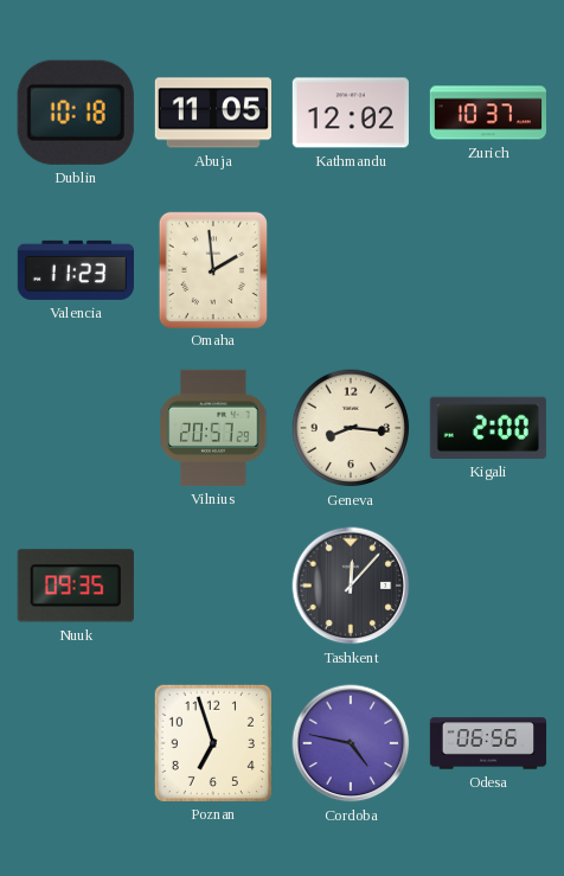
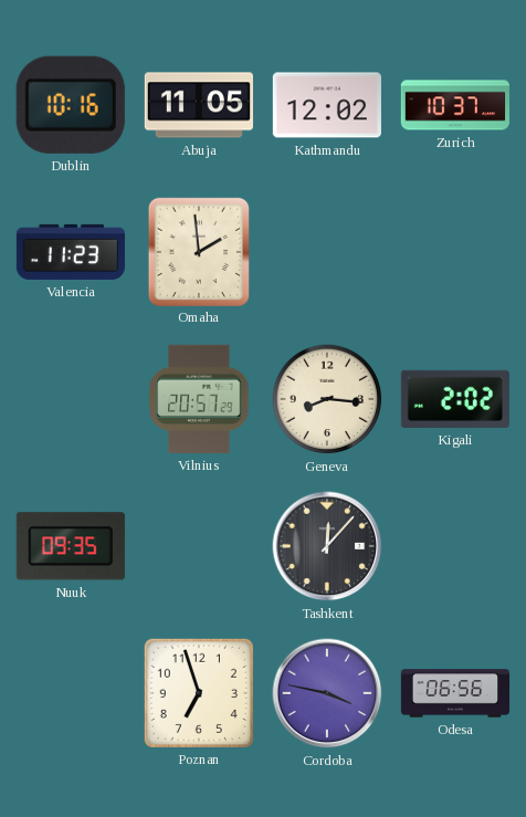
Dublin: 10:18 -> 10:16
Kigali: 2:00 -> 2:02
Cordoba: 4:47 -> 3:47
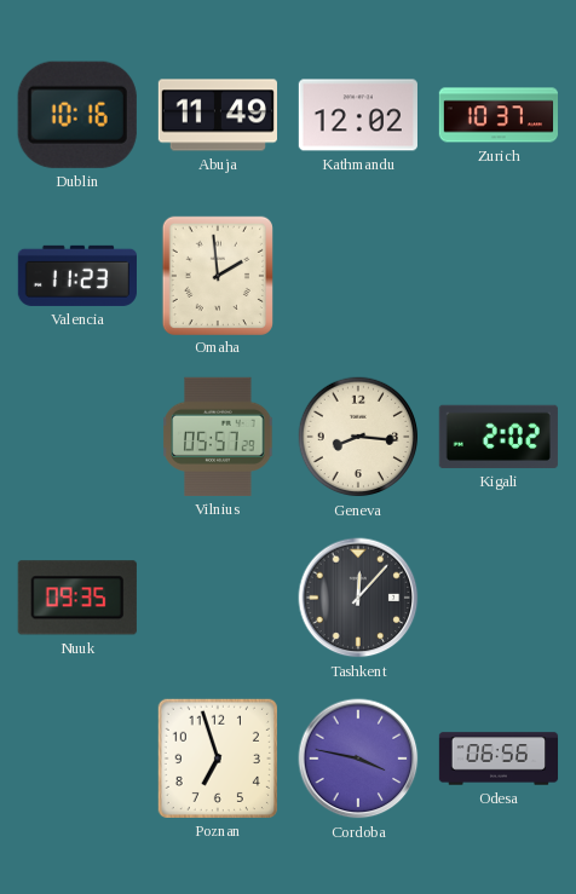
Abuja: 11:05 -> 11:49
Vilnius: 20:57 -> 05:57
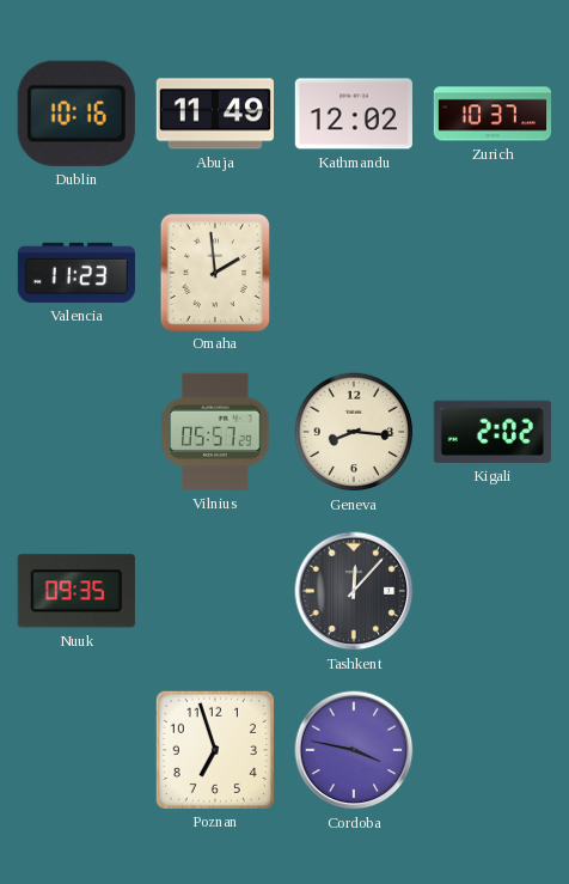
Odesa: 06:56 -> none
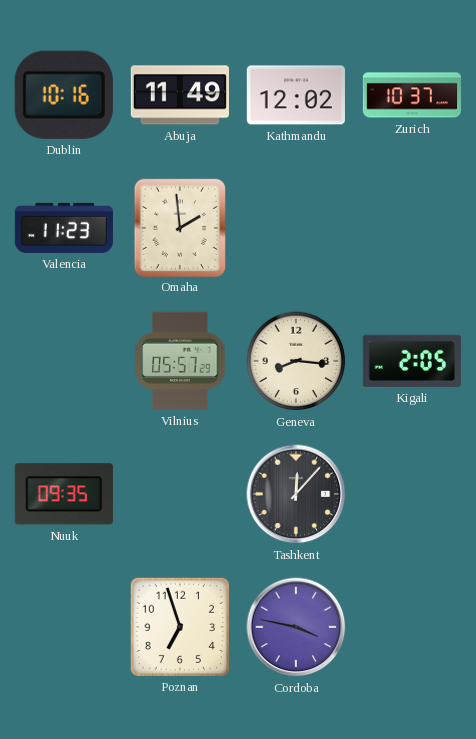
Kigali: 2:02 -> 2:05
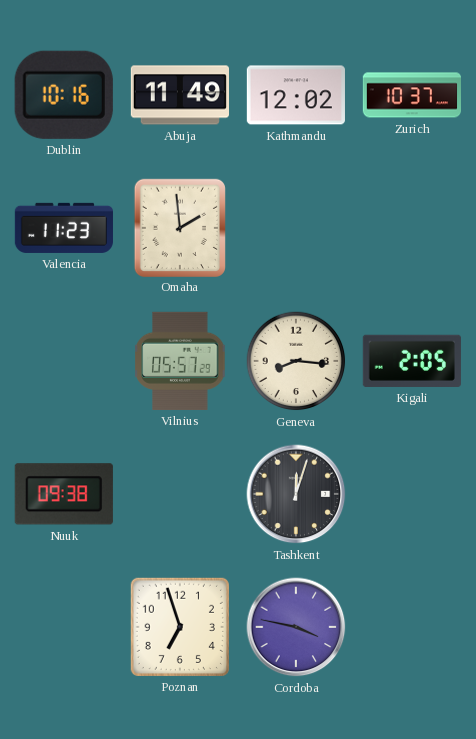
Nuuk: 09:35 -> 09:38
Tashkent: 12:07 -> 12:03
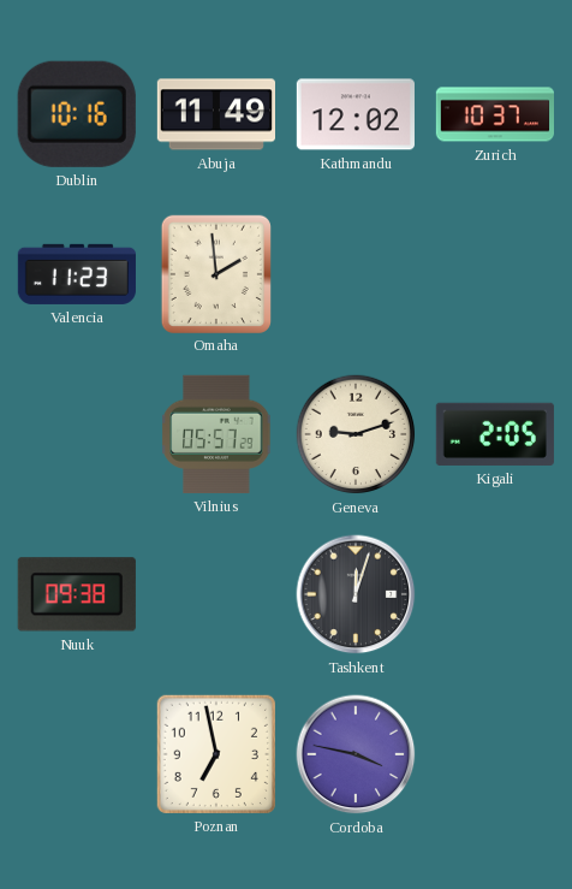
Geneva: 8:16 -> 9:12
Poznan: 6:57 -> 6:58
